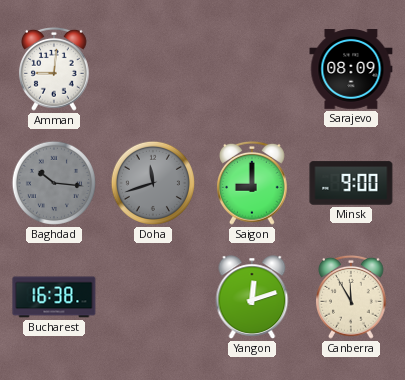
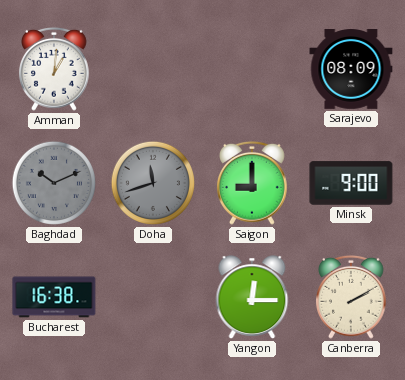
Amman: 9:01 -> 1:01
Baghdad: 10:16 -> 10:11
Yangon: 12:12 -> 12:15
Canberra: 11:55 -> 2:10
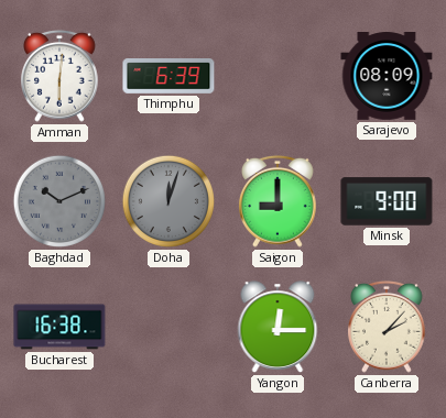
Amman: 1:01 -> 6:01
Thimphu: none -> 6:39
Doha: 11:42 -> 12:03
Canberra: 2:10 -> 2:07
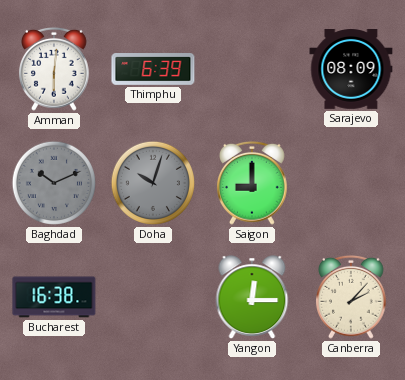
Doha: 12:03 -> 10:03
Minsk: 9:00 -> none
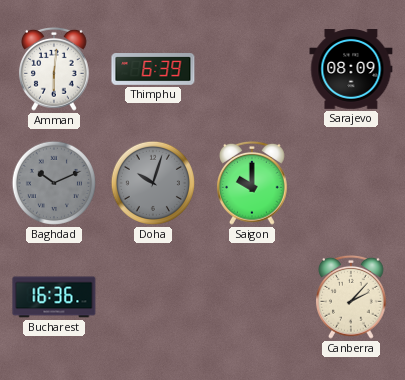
Saigon: 9:00 -> 10:00
Bucharest: 16:38 -> 16:36
Yangon: 12:15 -> none
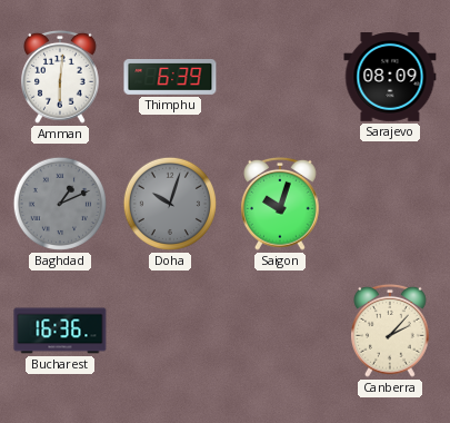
Baghdad: 10:11 -> 1:11
Saigon: 10:00 -> 10:03
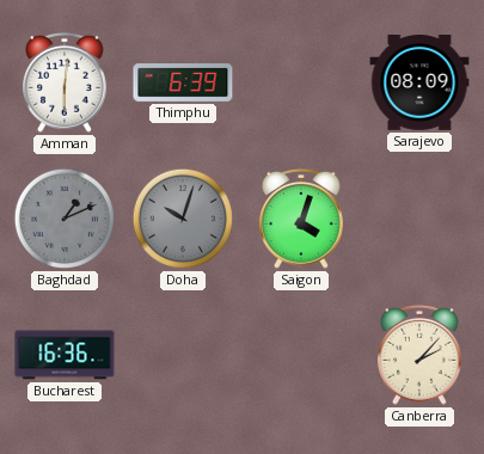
Saigon: 10:03 -> 4:03
